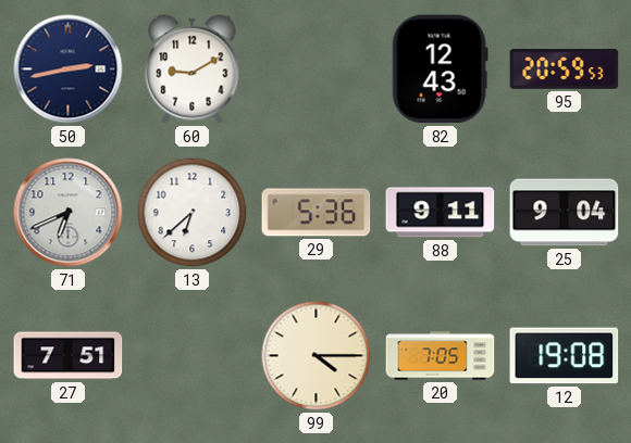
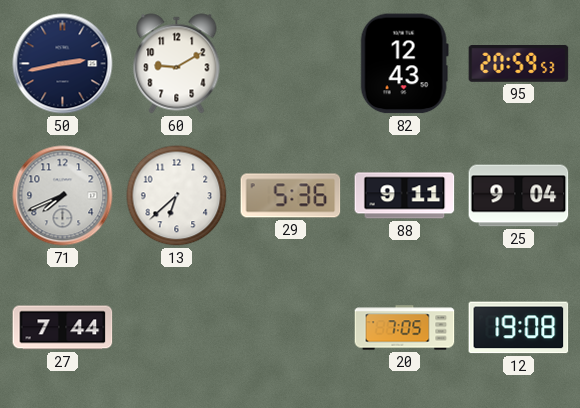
71: 6:41 -> 7:41
27: 7:51 -> 7:44
99: 4:15 -> none
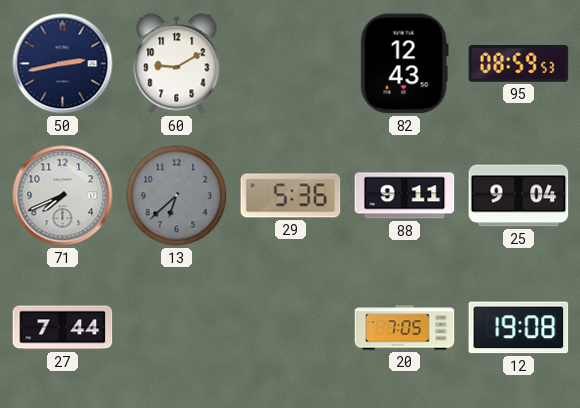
95: 20:59 -> 08:59
13 dial: white -> grey
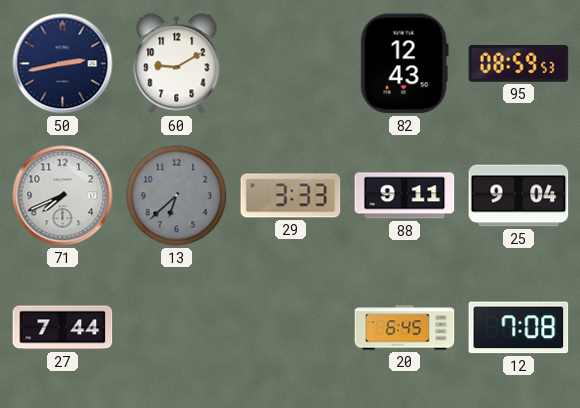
29: 5:36 -> 3:33
20: 7:05 -> 6:45
12: 19:08 -> 7:08
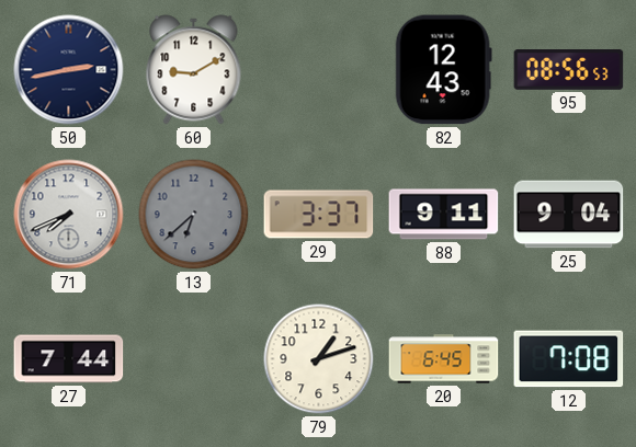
95: 08:59 -> 08:56
29: 3:33 -> 3:37
79: none -> 1:12
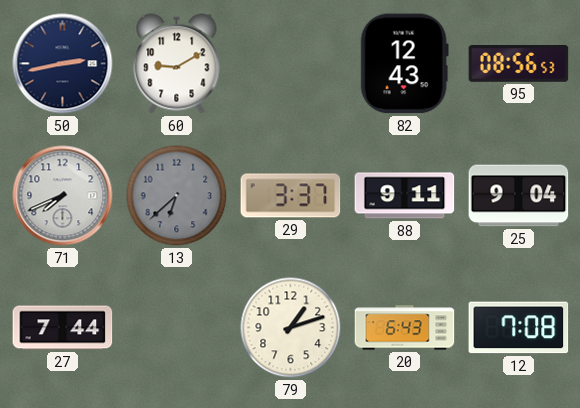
20: 6:45 -> 6:43
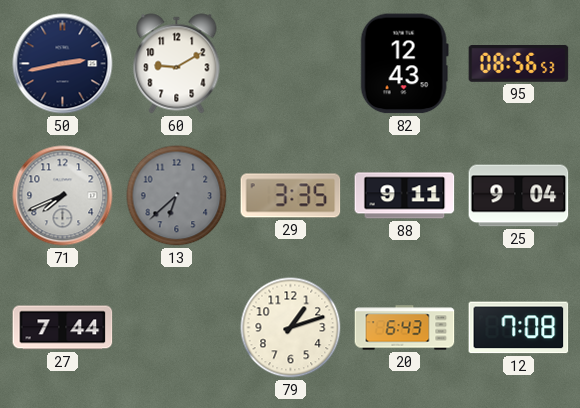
29: 3:37 -> 3:35
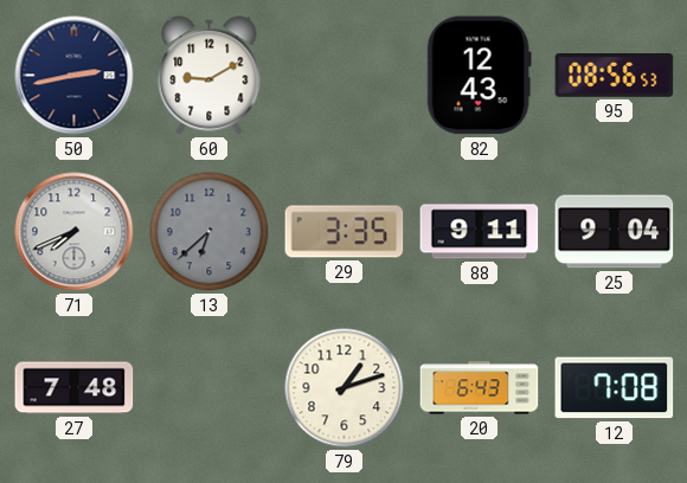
27: 7:44 -> 7:48
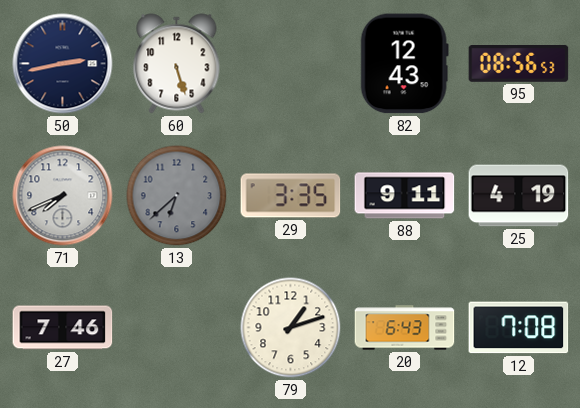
60: 9:10 -> 5:27
25: 9:04 -> 4:19
27: 7:48 -> 7:46
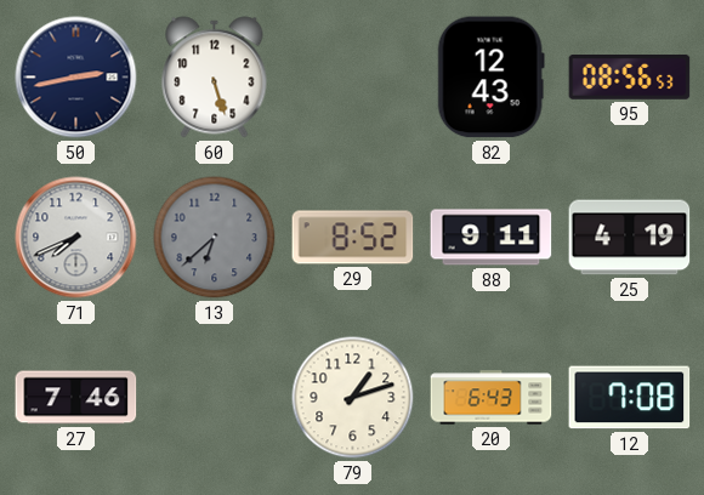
29: 3:35 -> 8:52
